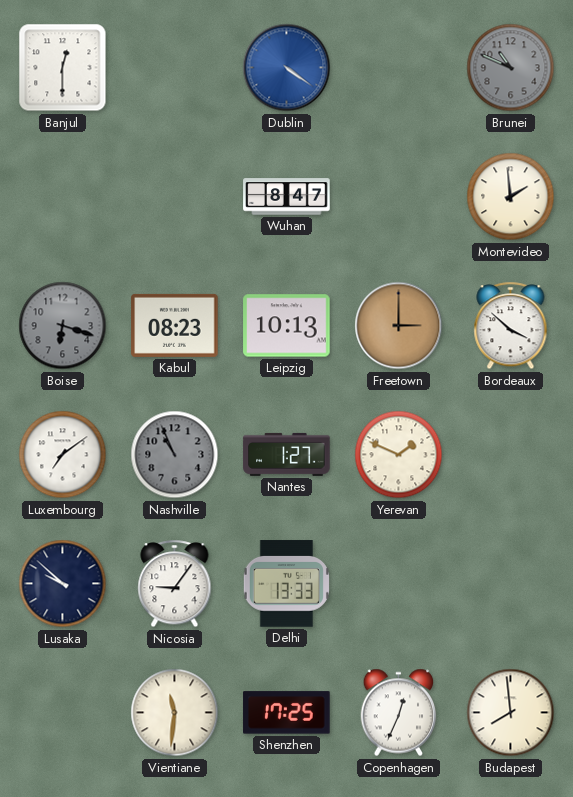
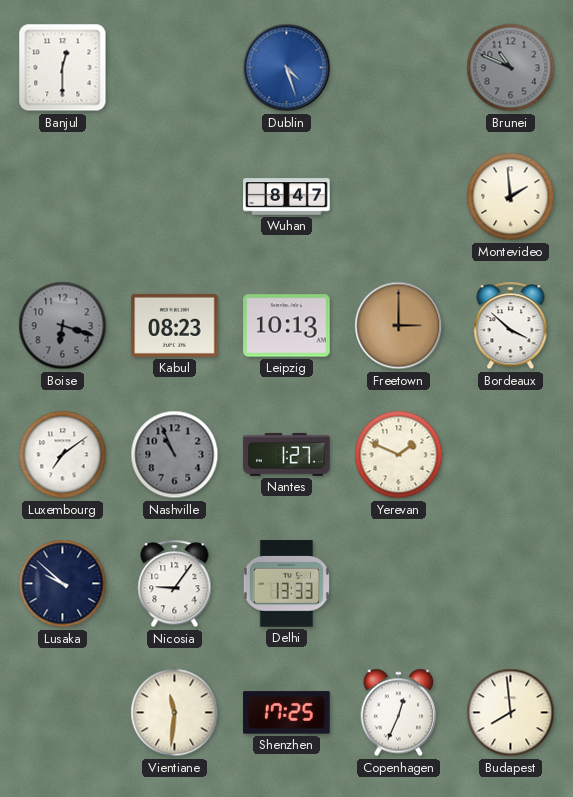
Dublin: 4:21 -> 4:27
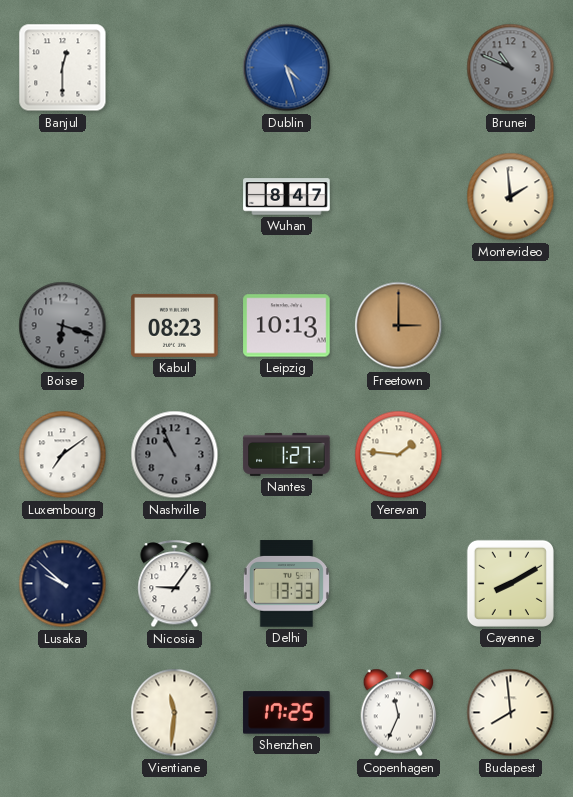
Bordeaux: 3:52 -> none
Yerevan: 1:49 -> 1:46
Cayenne: none -> 8:10
Copenhagen: 12:34 -> 11:34
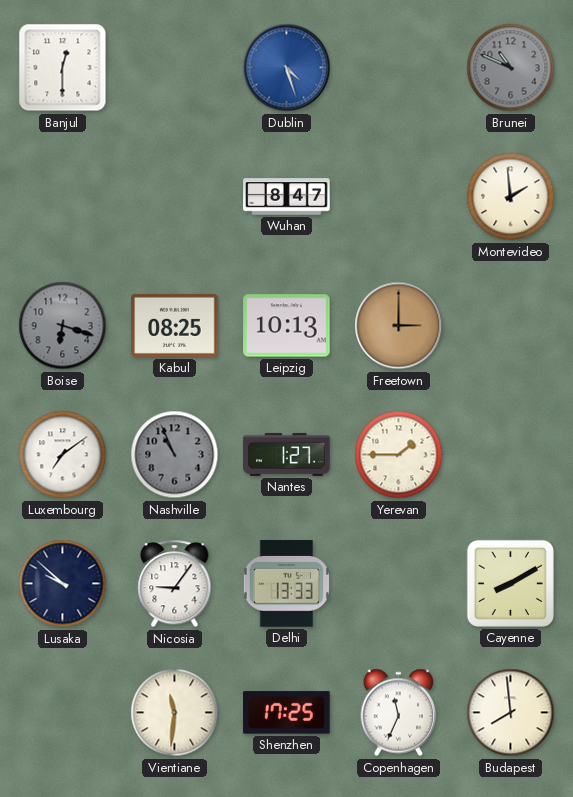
Kabul: 08:23 -> 08:25
Yerevan: 1:46 -> 1:45
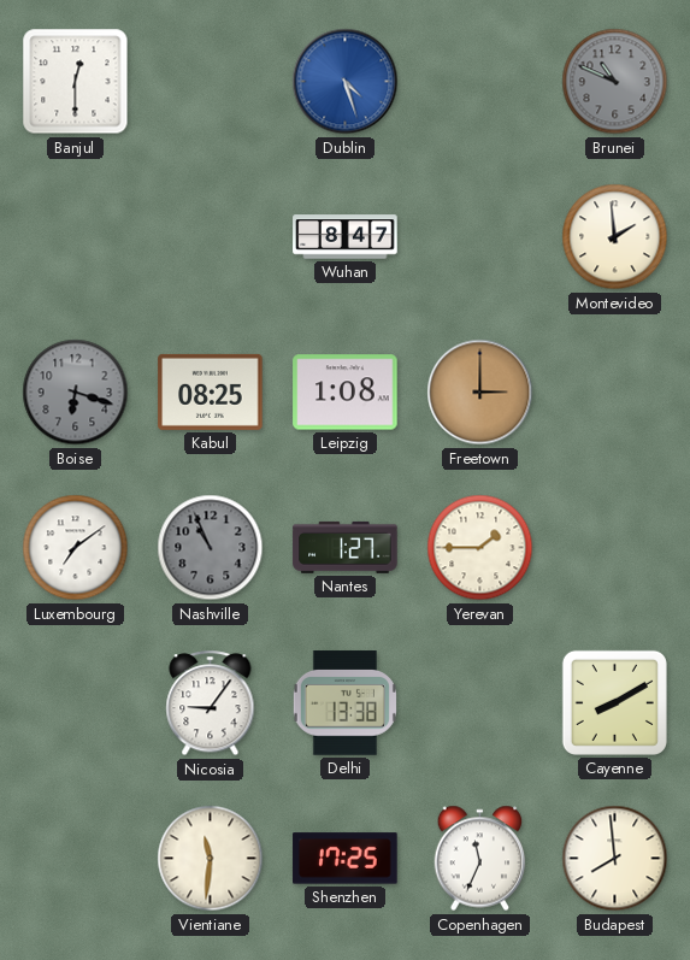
Leipzig: 10:13 -> 1:08
Lusaka: 9:52 -> none
Delhi: 13:33 -> 13:38
